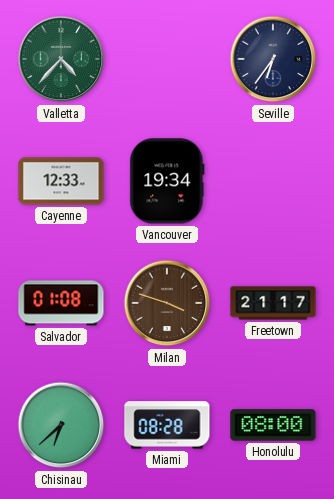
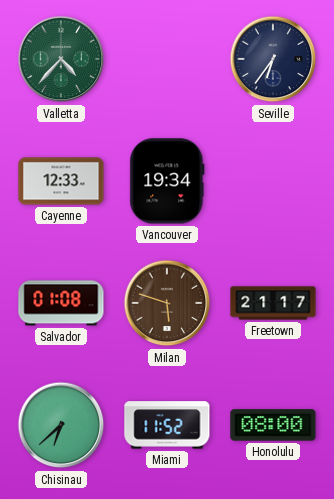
Milan: 3:48 -> 5:48
Miami: 08:28 -> 11:52
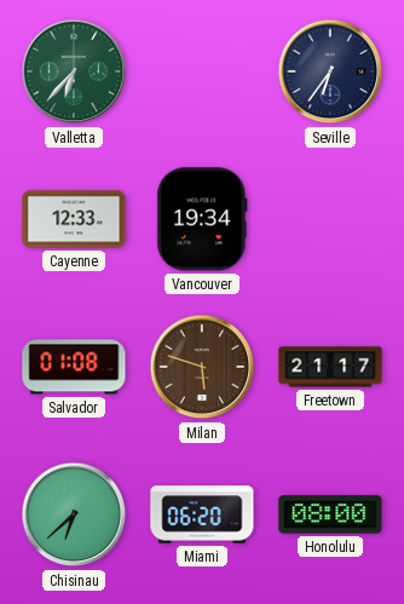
Valletta: 4:37 -> 6:37
Miami: 11:52 -> 06:20
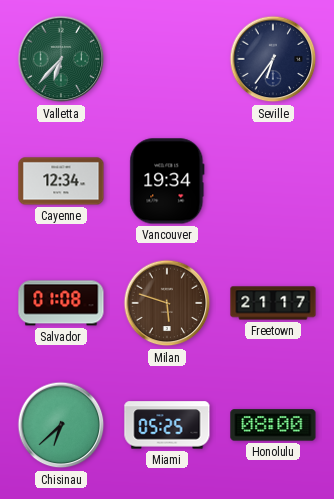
Cayenne: 12:33 -> 12:34
Miami: 06:20 -> 05:25
